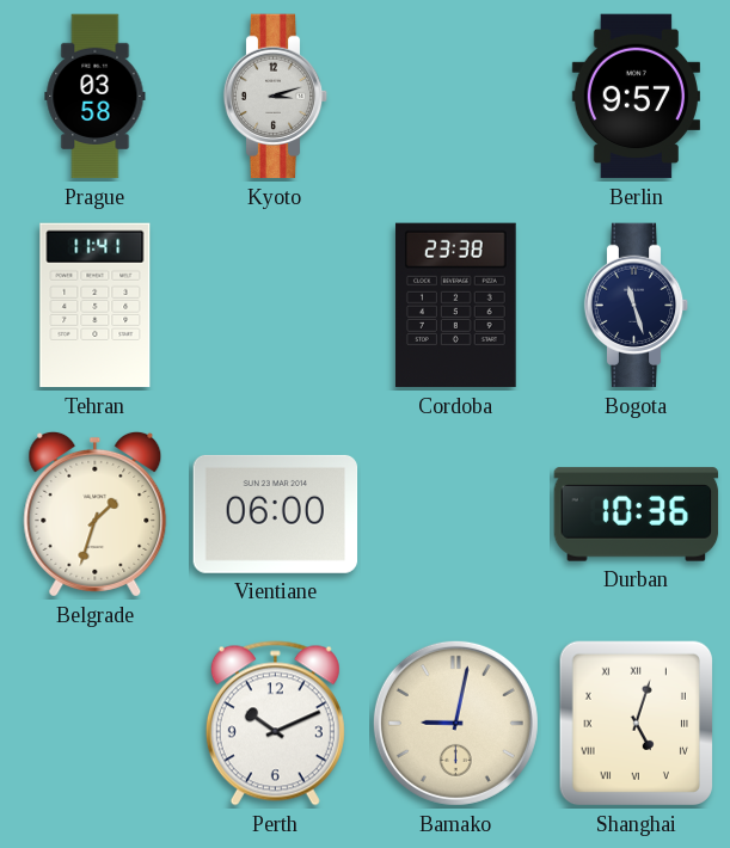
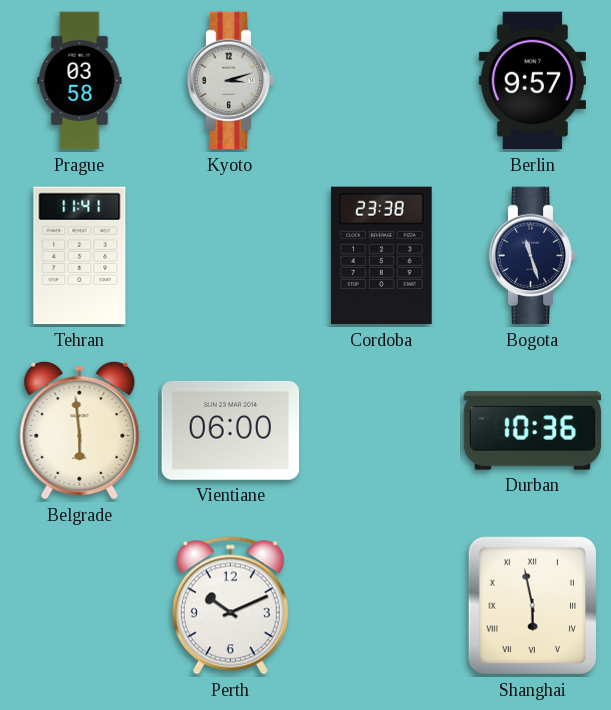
Belgrade: 1:33 -> 5:59
Bamako: 9:02 -> none
Shanghai: 5:03 -> 5:58
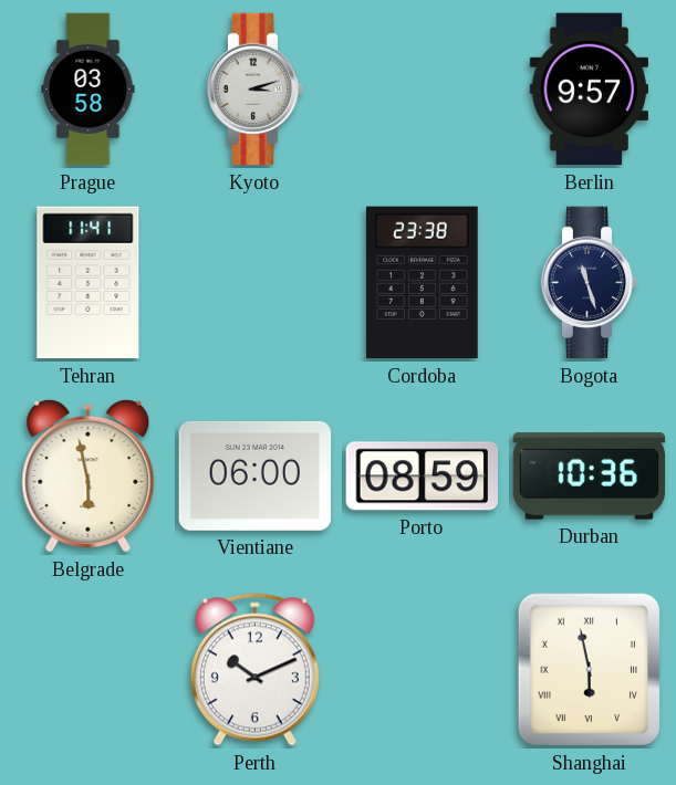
Belgrade: 5:59 -> 5:58
Porto: none -> 08:59
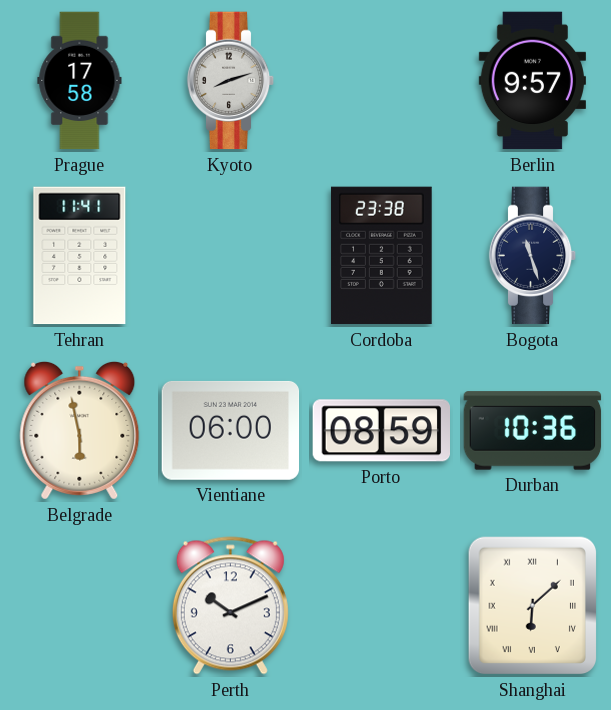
Prague: 03:58 -> 17:58
Kyoto: 3:12 -> 8:12
Shanghai: 5:58 -> 6:08
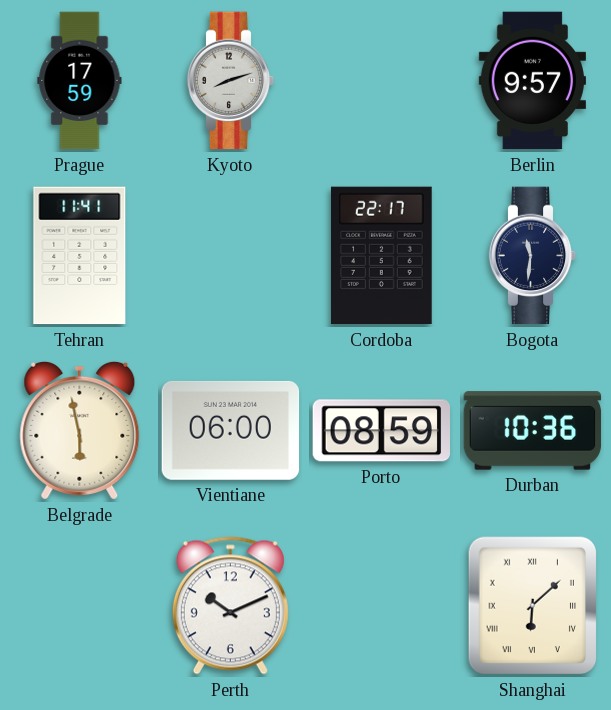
Prague: 17:58 -> 17:59
Cordoba: 23:38 -> 22:17
Bogota: 11:27 -> 11:31
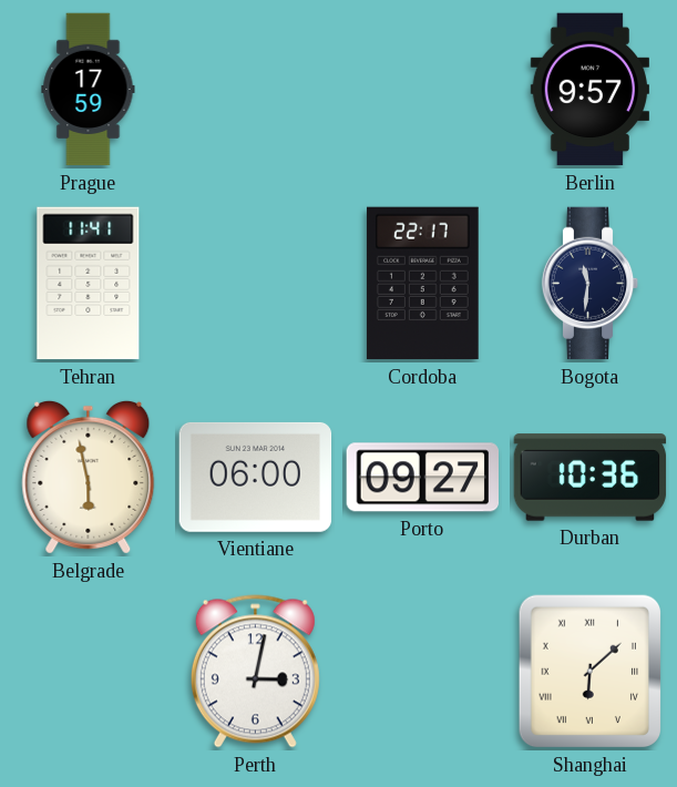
Kyoto: 8:12 -> none
Porto: 08:59 -> 09:27
Perth: 10:11 -> 3:02
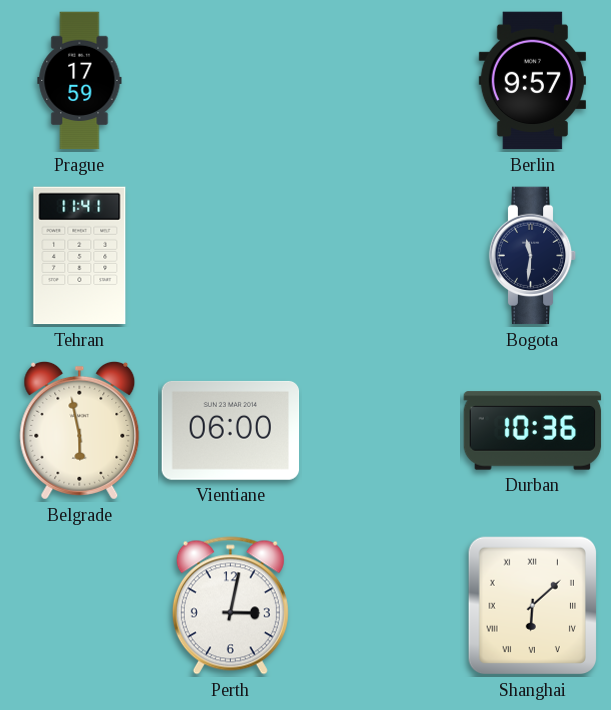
Cordoba: 22:17 -> none
Porto: 09:27 -> none
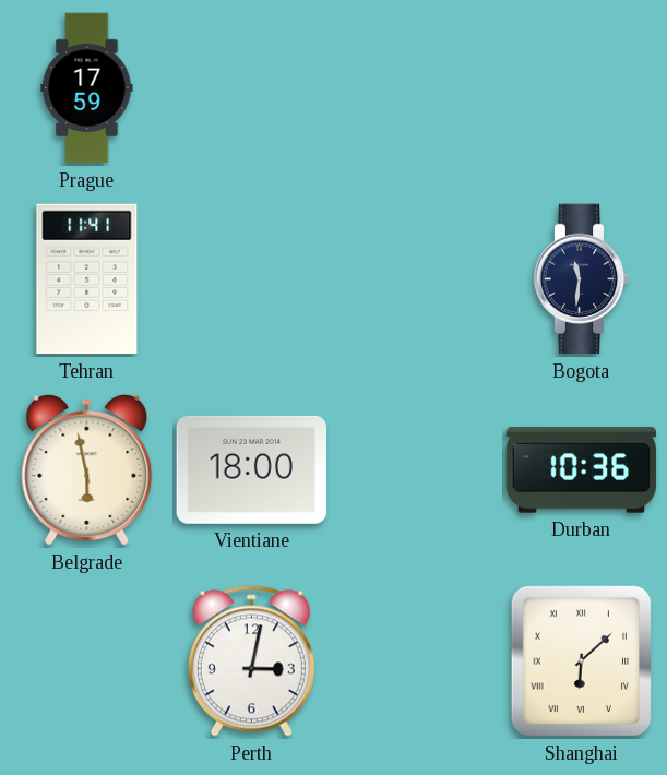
Berlin: 9:57 -> none
Vientiane: 06:00 -> 18:00
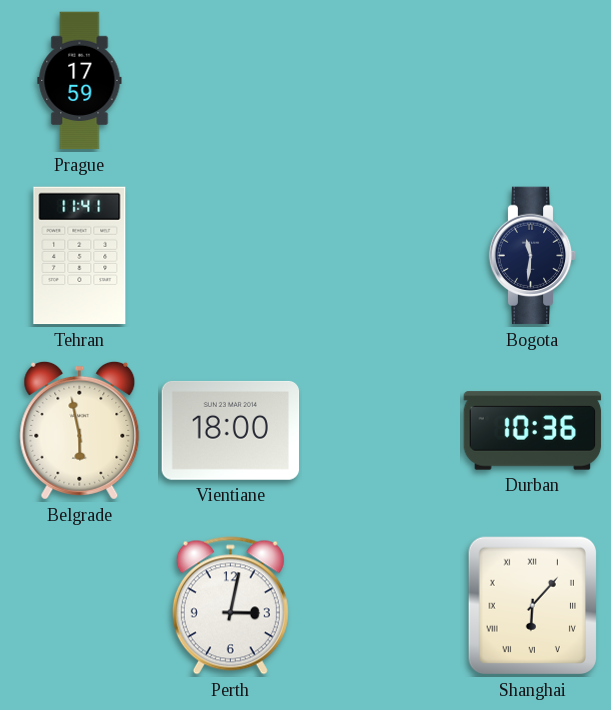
Shanghai: 6:08 -> 6:07
